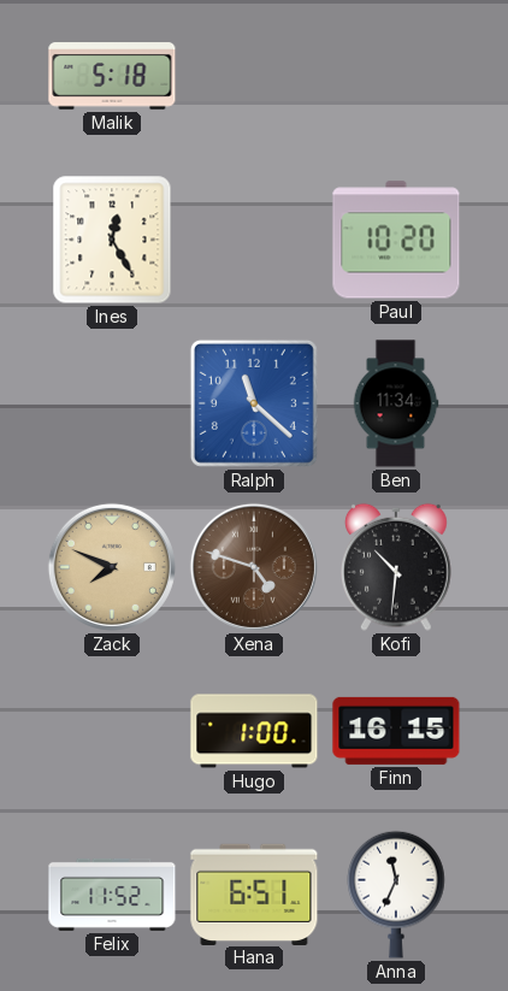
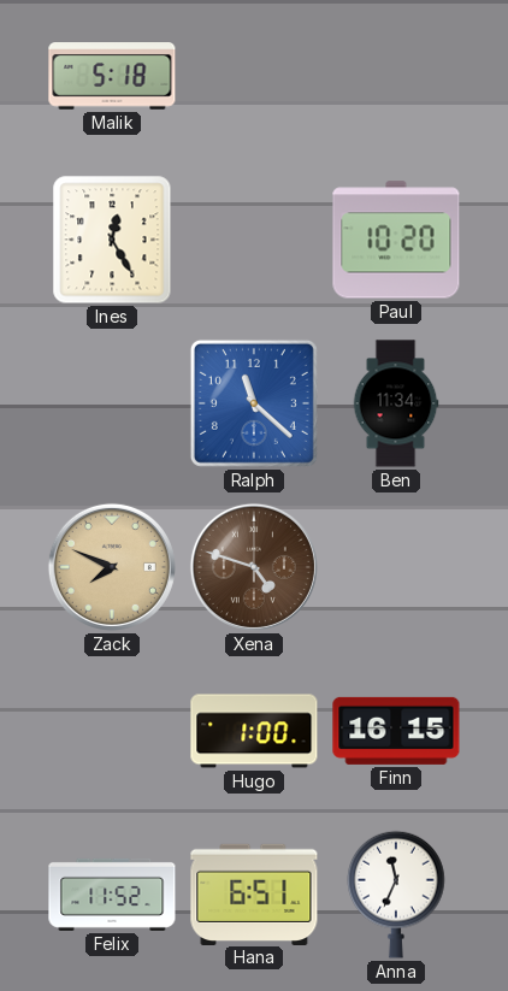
Kofi: 10:31 -> none
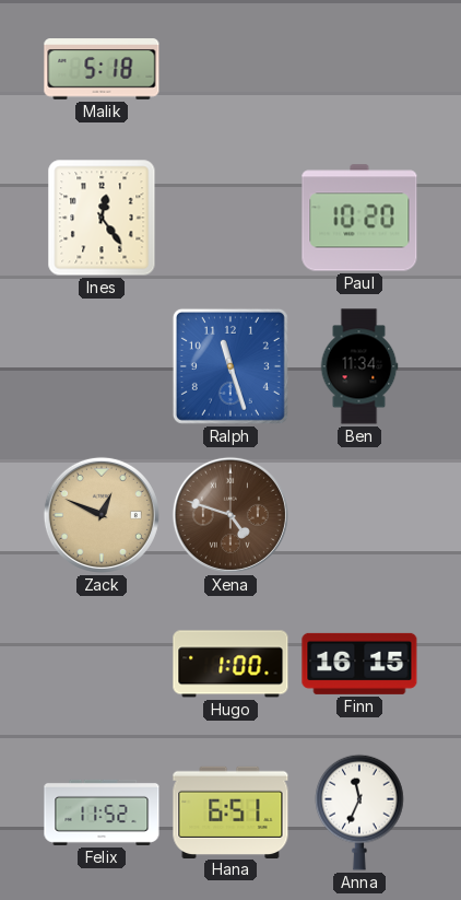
Ines: 12:25 -> 12:24
Ralph: 11:22 -> 11:27
Zack: 7:49 -> 12:49
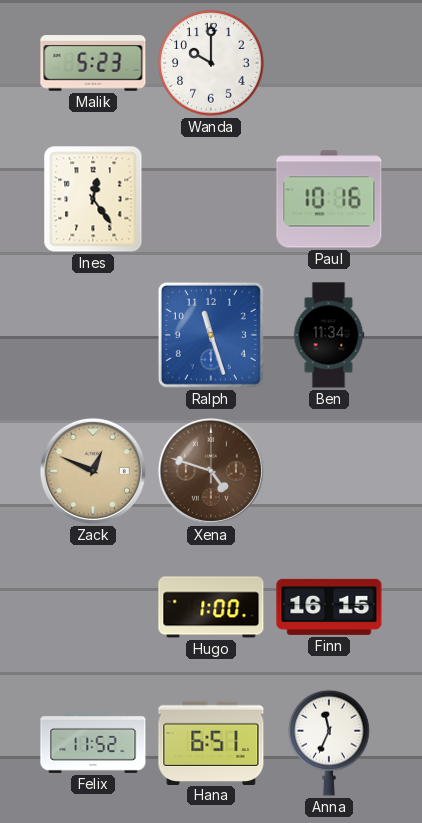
Malik: 5:18 -> 5:23
Wanda: none -> 10:00
Paul: 10:20 -> 10:16
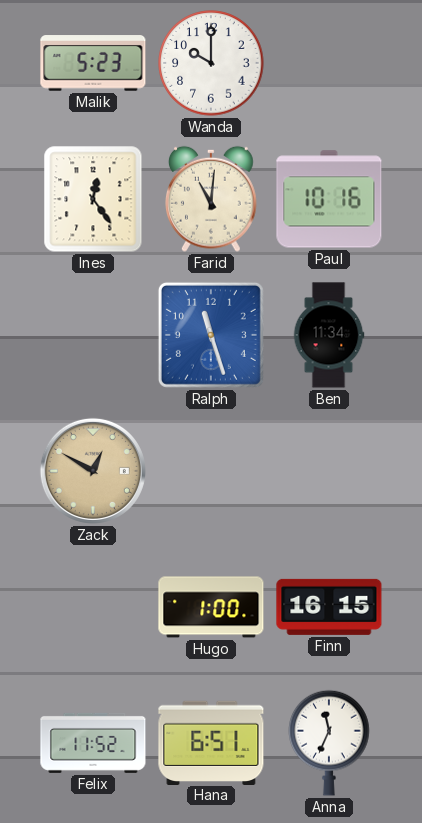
Farid: none -> 11:01
Zack: 12:49 -> 12:50
Xena: 4:48 -> none
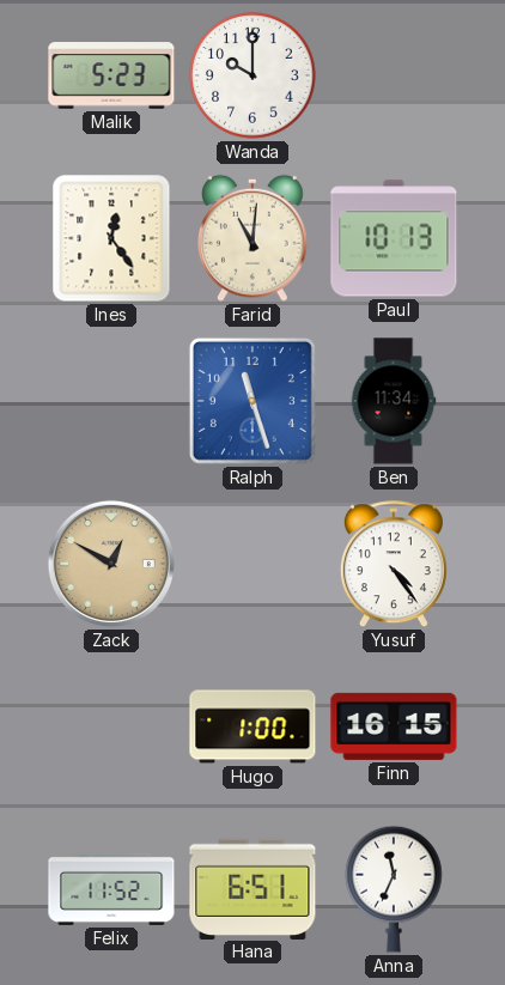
Paul: 10:16 -> 10:13
Yusuf: none -> 4:24
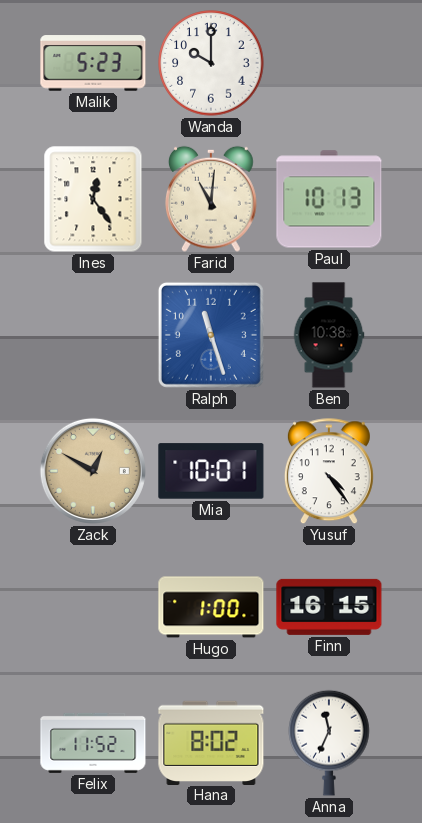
Ben: 11:34 -> 10:38
Mia: none -> 10:01
Hana: 6:51 -> 8:02
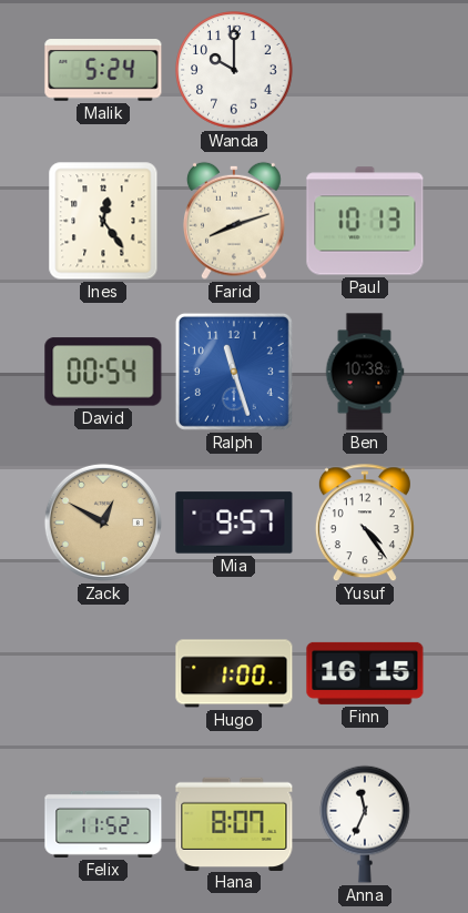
Malik: 5:23 -> 5:24
Farid: 11:01 -> 8:12
David: none -> 00:54
Mia: 10:01 -> 9:57
Hana: 8:02 -> 8:07
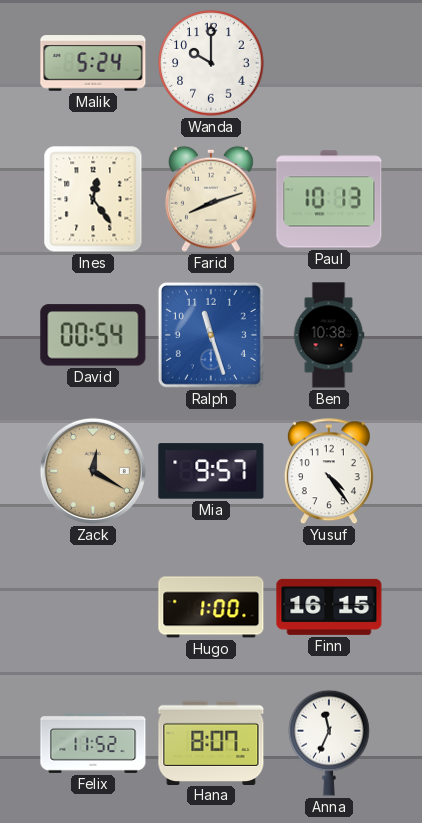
Zack: 12:50 -> 12:20
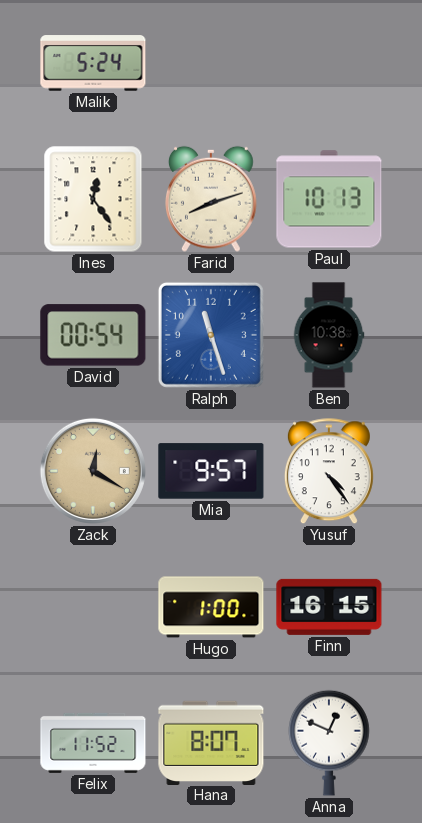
Wanda: 10:00 -> none
Anna: 11:34 -> 12:49
